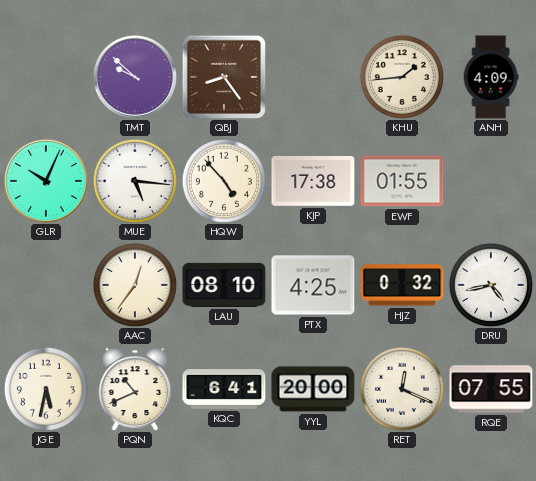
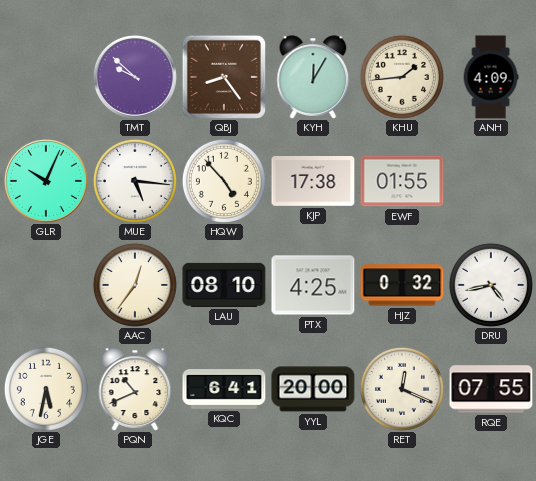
KYH: none -> 12:05
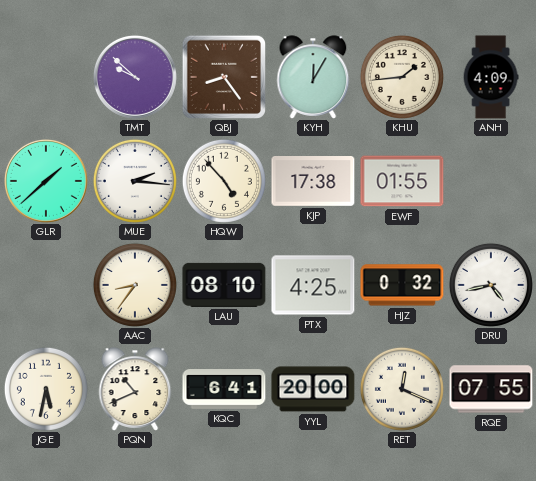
GLR: 10:04 -> 1:38
MUE: 5:16 -> 2:16
AAC: 12:36 -> 8:36
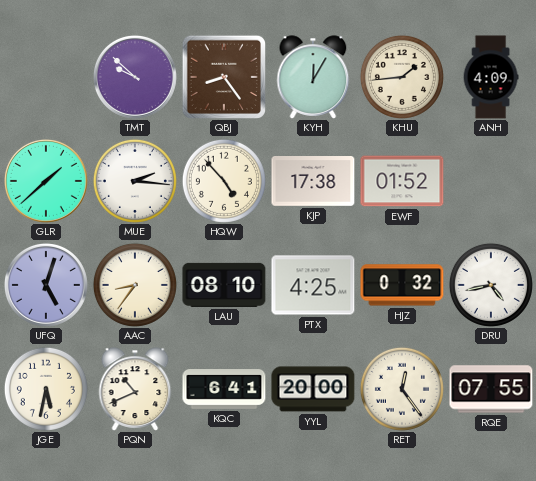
EWF: 01:55 -> 01:52
UFQ: none -> 5:03
RET: 12:19 -> 12:24
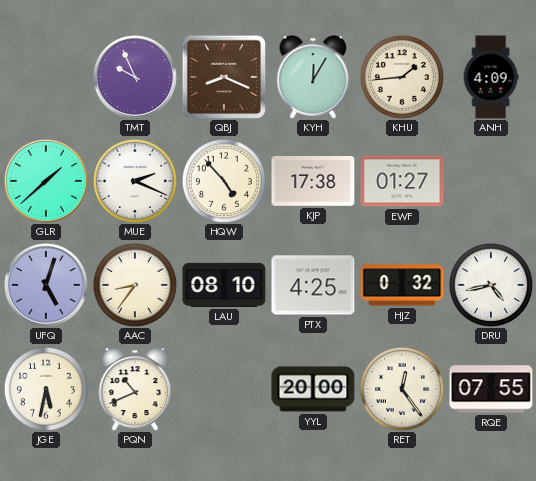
TMT: 9:52 -> 9:56
QBJ: 8:24 -> 8:19
MUE: 2:16 -> 2:19
EWF: 01:52 -> 01:27
KQC: 6:41 -> none
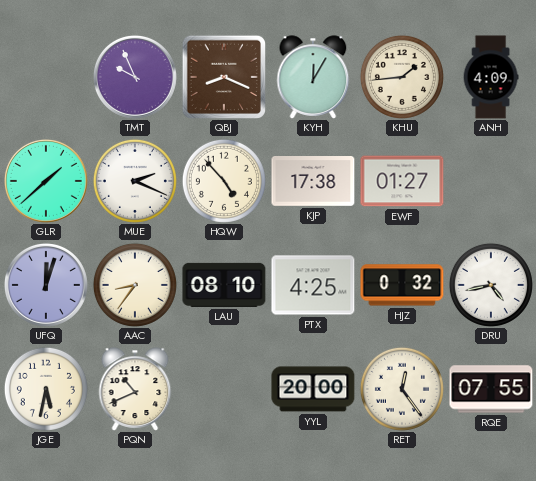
UFQ: 5:03 -> 12:03
